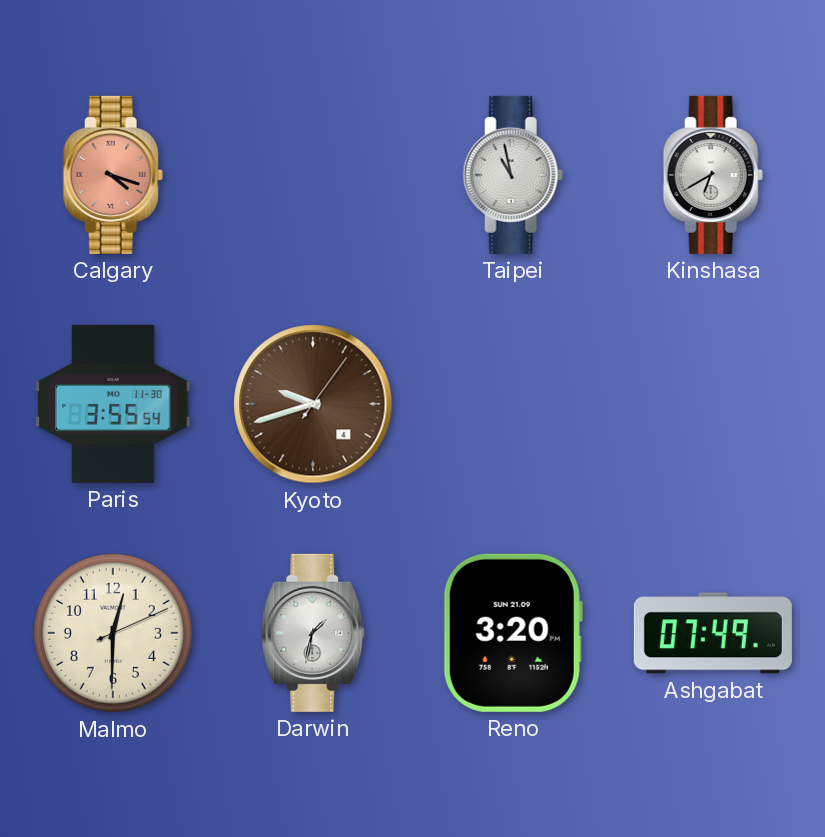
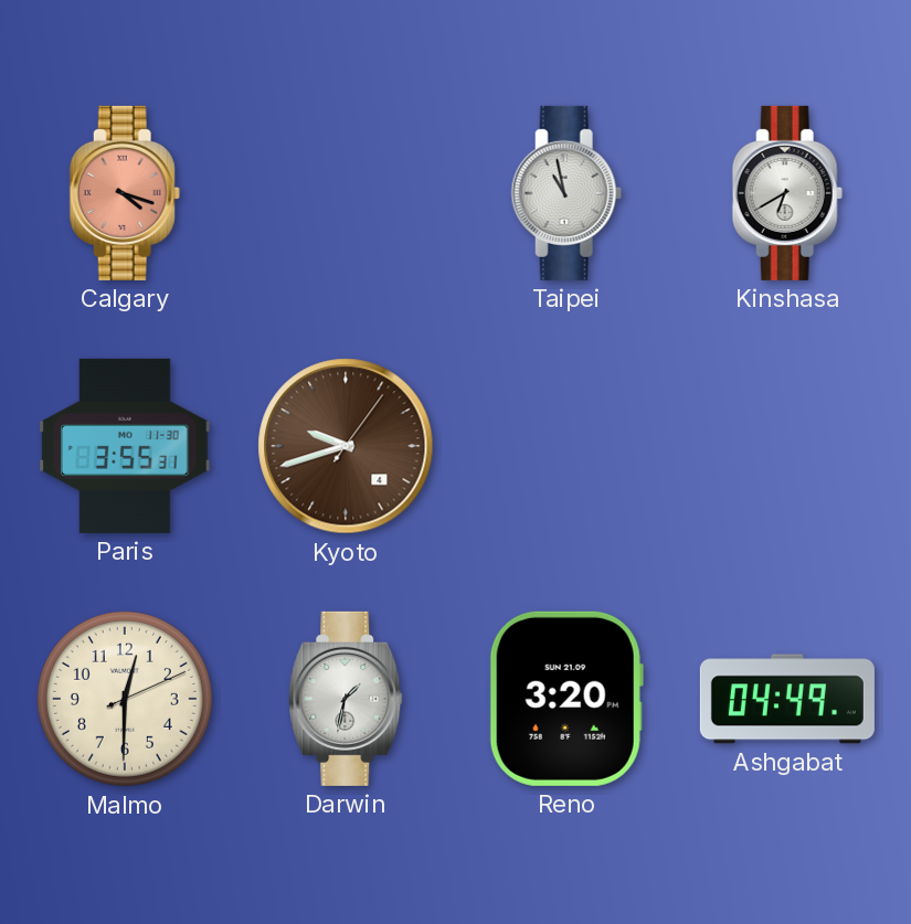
Paris: 3:55:54 -> 3:55:31
Ashgabat: 07:49 -> 04:49
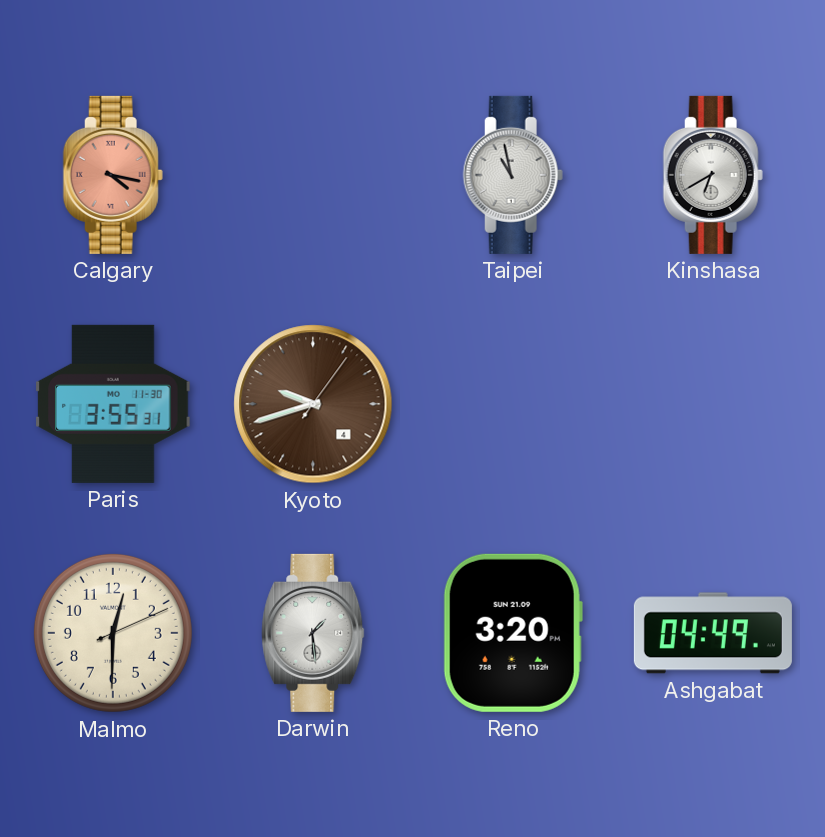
Calgary: 4:18 -> 4:17
Darwin: 1:32 -> 1:29
